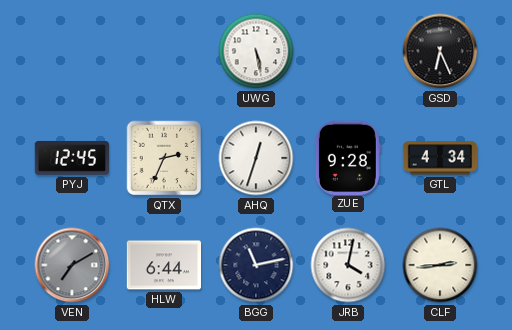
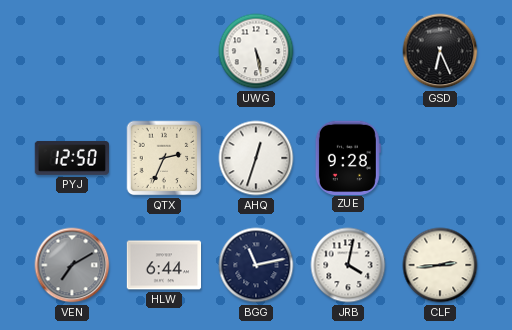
PYJ: 12:45 -> 12:50
GTL: 4:34 -> none
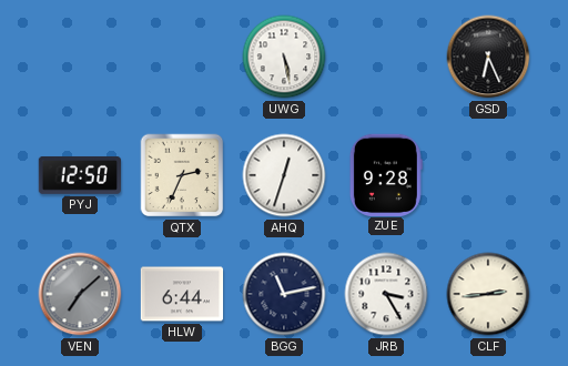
VEN: 7:10 -> 7:08
JRB: 4:02 -> 3:25
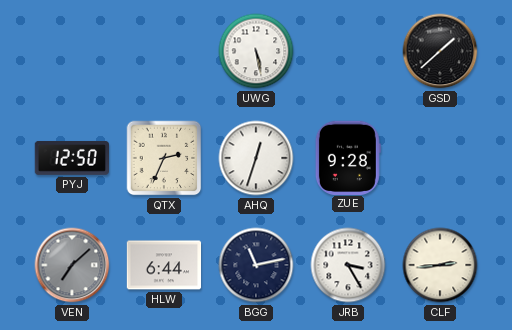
GSD: 6:26 -> 1:38
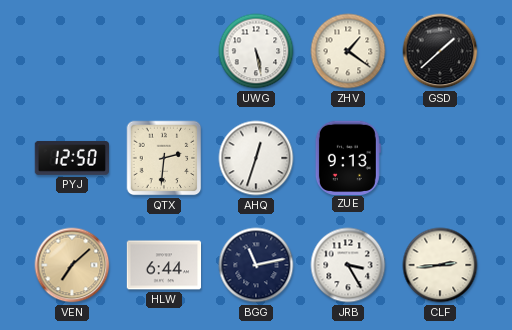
ZHV: none -> 1:21
QTX: 2:34 -> 2:31
ZUE: 9:28 -> 9:13
VEN dial: grey -> champagne
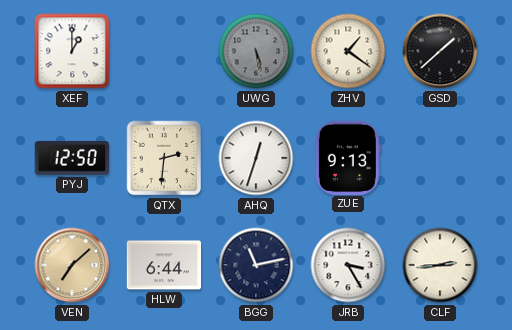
XEF: none -> 1:00
UWG dial: white -> grey
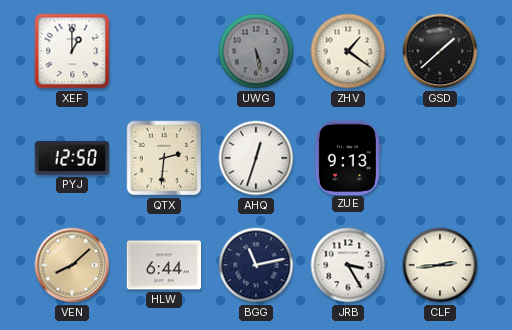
VEN: 7:08 -> 8:08
